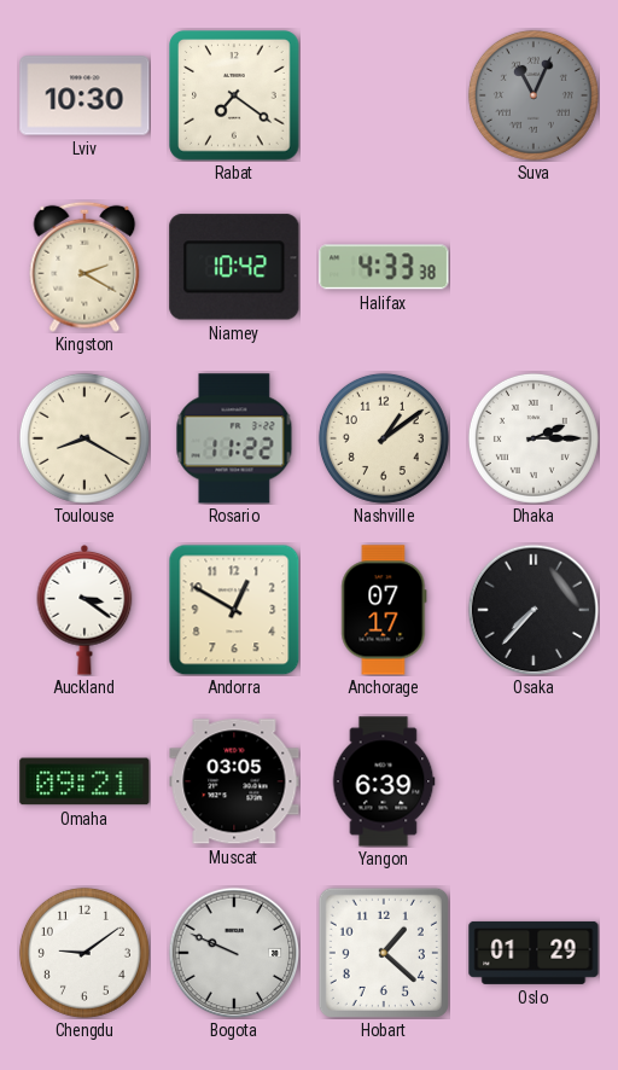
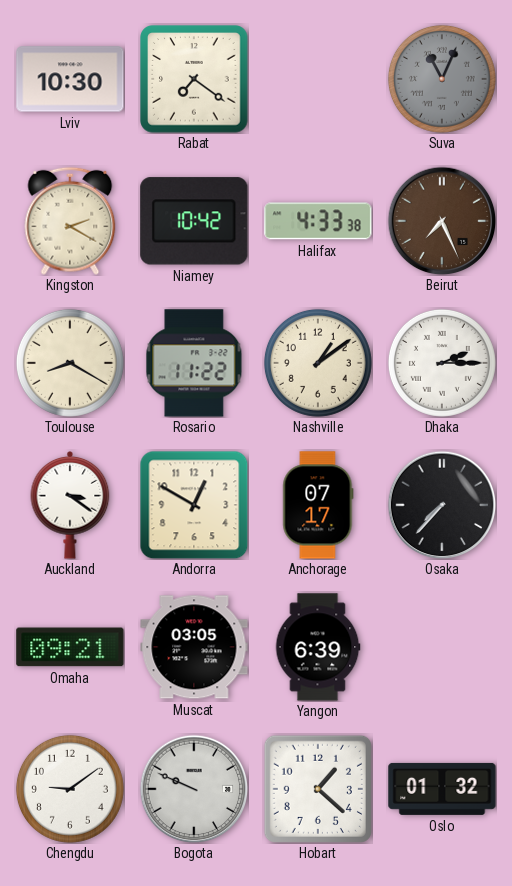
Beirut: none -> 7:26
Oslo: 01:29 -> 01:32
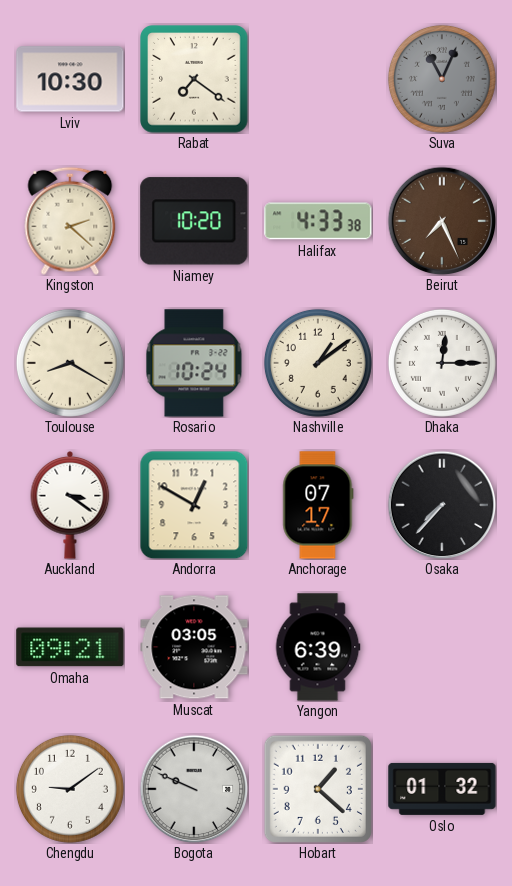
Kingston: 2:20 -> 2:22
Niamey: 10:42 -> 10:20
Rosario: 11:22 -> 10:24
Dhaka: 2:15 -> 12:15
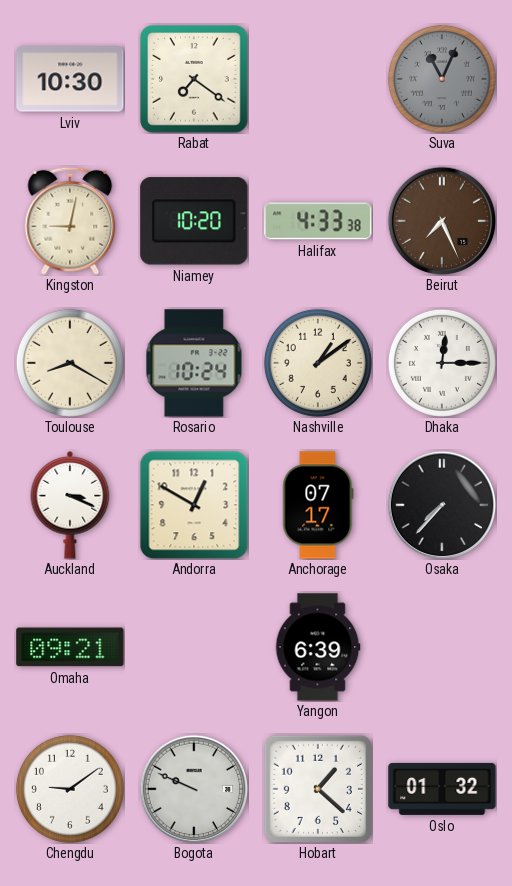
Kingston: 2:22 -> 9:02
Auckland: 3:21 -> 3:19
Muscat: 03:05 -> none
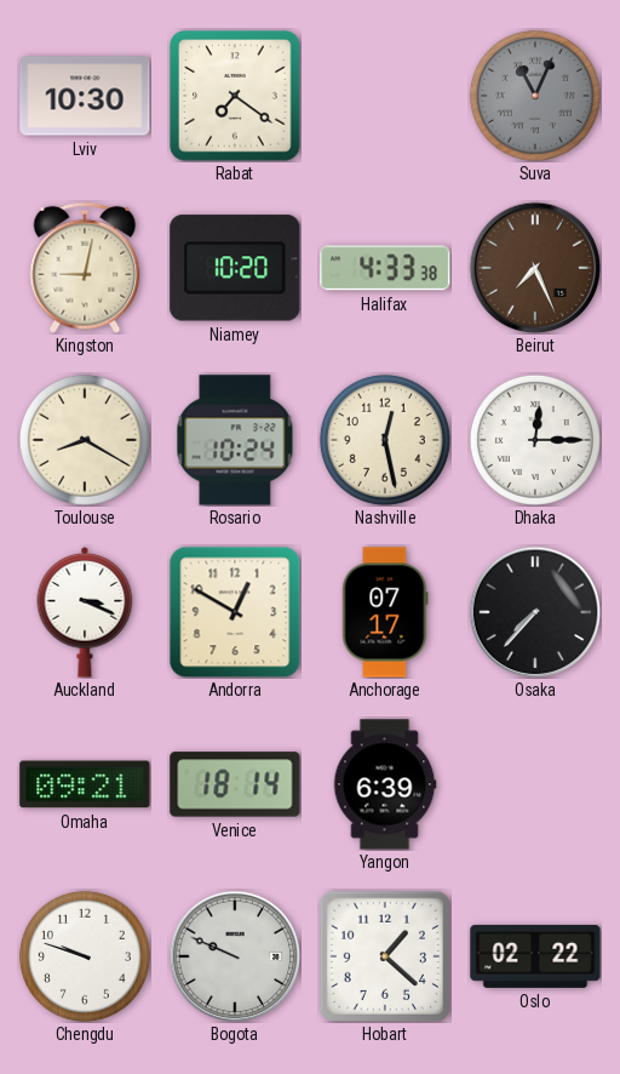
Nashville: 1:09 -> 12:28
Venice: none -> 18:14
Chengdu: 9:09 -> 9:48
Oslo: 01:32 -> 02:22
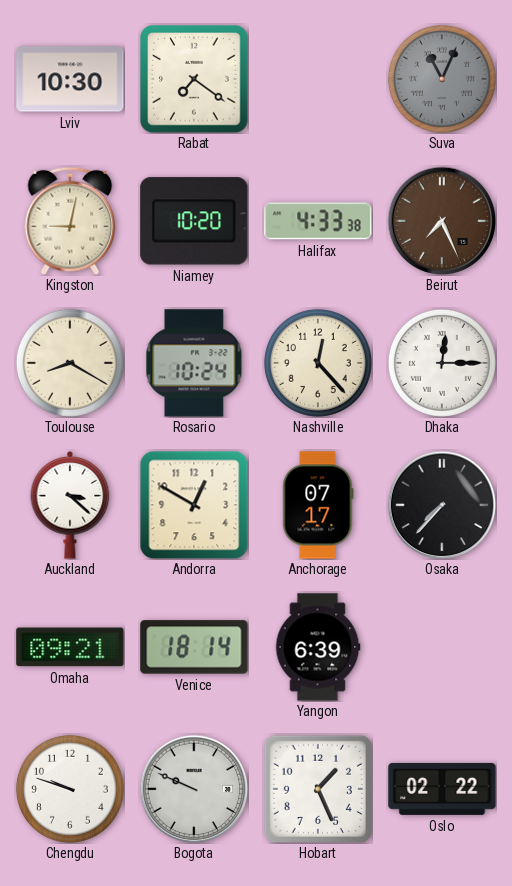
Nashville: 12:28 -> 12:23
Auckland: 3:19 -> 3:22
Hobart: 1:22 -> 1:26
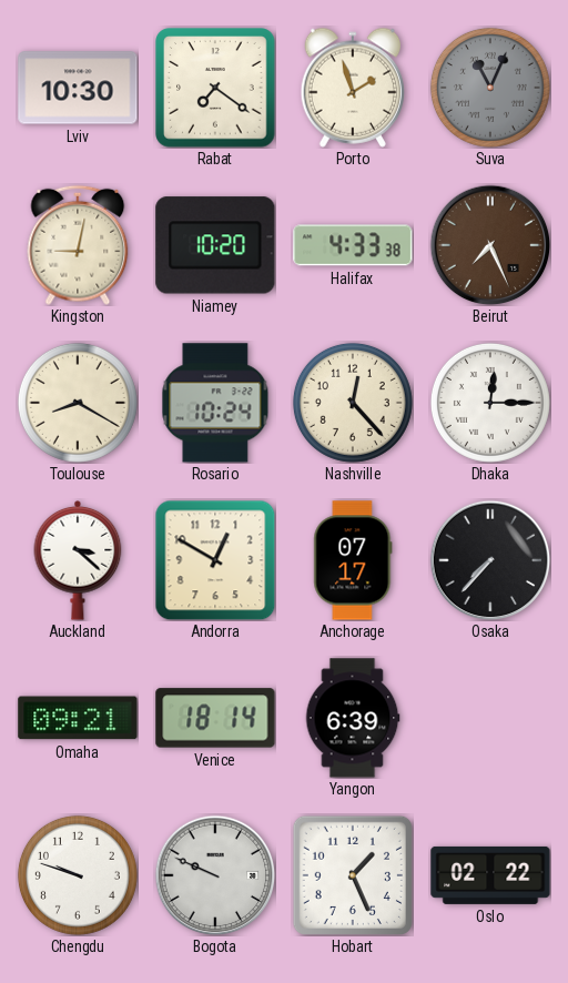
Porto: none -> 1:57
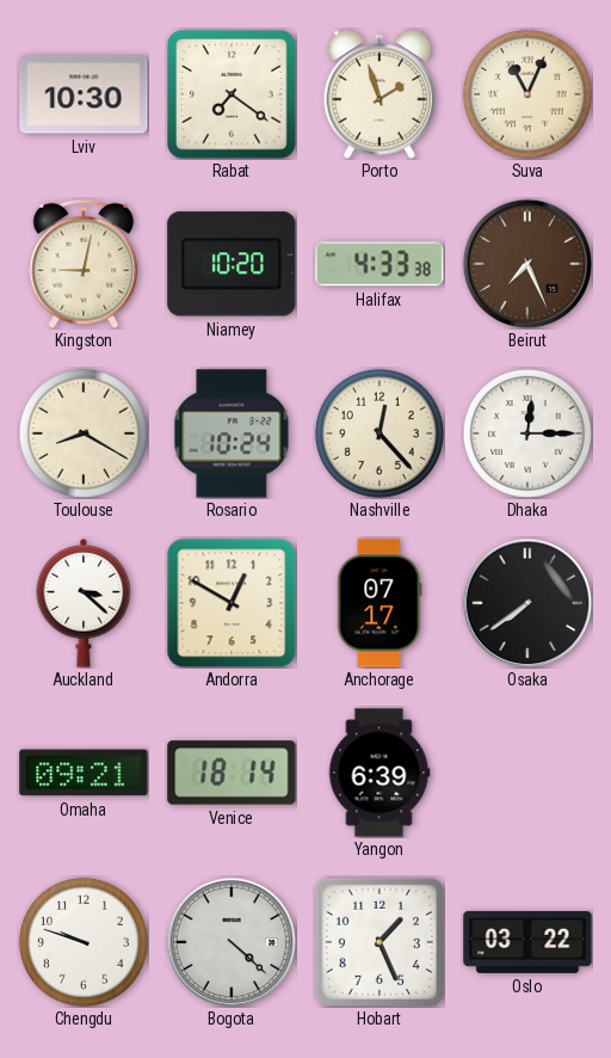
Suva dial: grey -> cream
Osaka: 7:37 -> 7:39
Bogota: 9:49 -> 4:22
Oslo: 02:22 -> 03:22
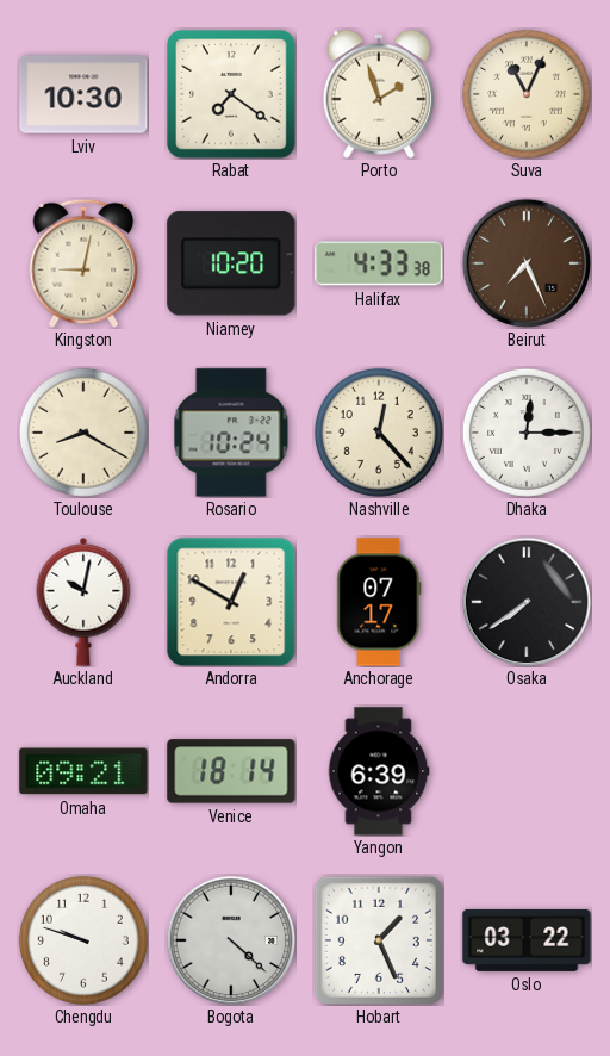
Auckland: 3:22 -> 10:02
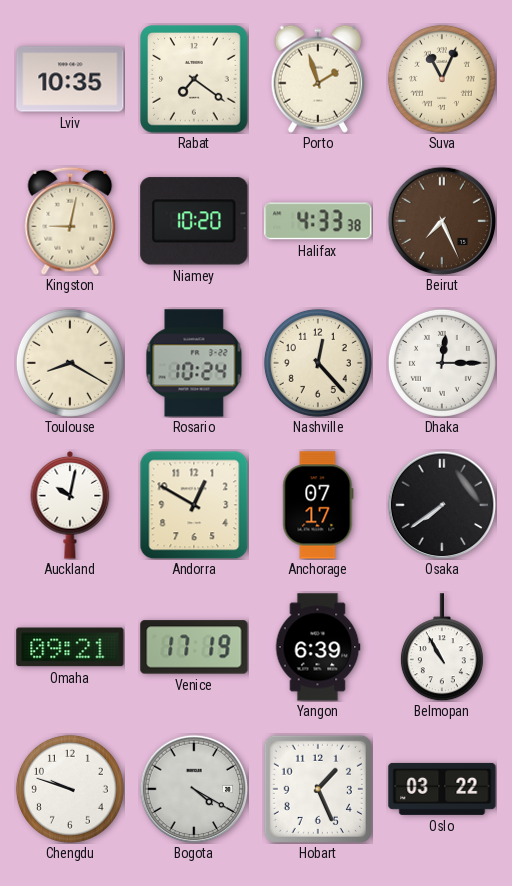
Lviv: 10:30 -> 10:35
Venice: 18:14 -> 17:19
Belmopan: none -> 10:55
Bogota: 4:22 -> 4:20
